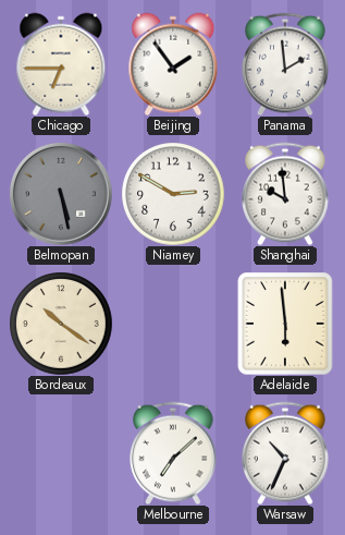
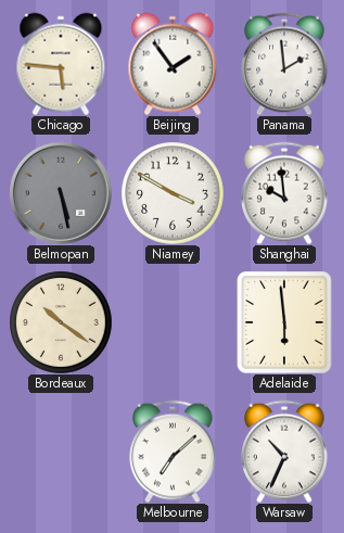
Chicago: 6:45 -> 5:46
Niamey: 2:50 -> 3:50
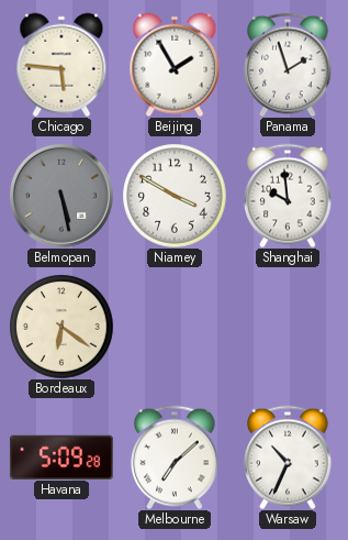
Beijing: 1:54 -> 1:55
Panama: 1:59 -> 1:57
Bordeaux: 10:21 -> 6:21
Adelaide: 5:59 -> none
Havana: none -> 5:09
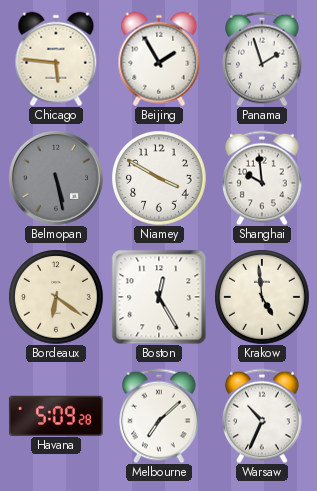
Boston: none -> 12:25
Krakow: none -> 4:59
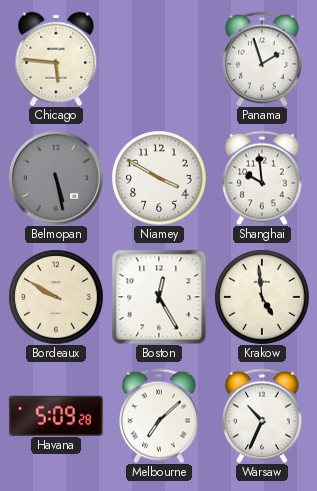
Beijing: 1:55 -> none
Bordeaux: 6:21 -> 9:50
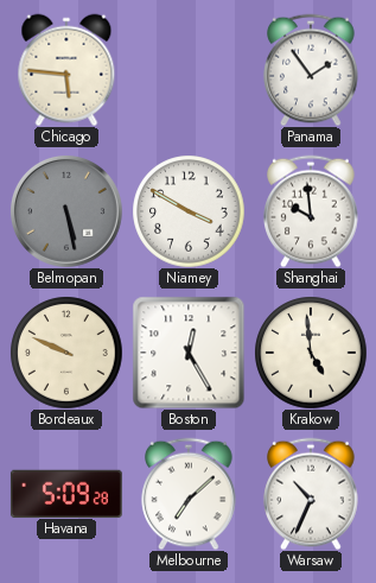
Panama: 1:57 -> 1:54
Bordeaux: 9:50 -> 9:49
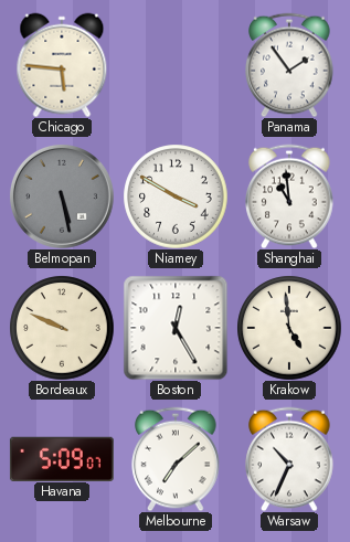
Shanghai: 9:59 -> 10:59
Havana: 5:09:28 -> 5:09:07
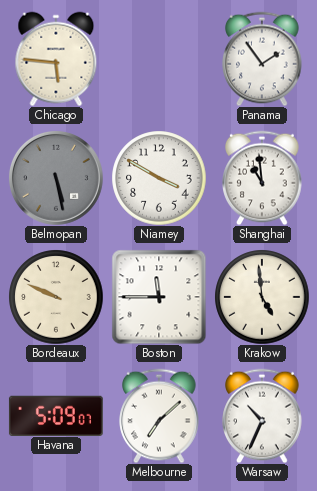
Boston: 12:25 -> 11:45
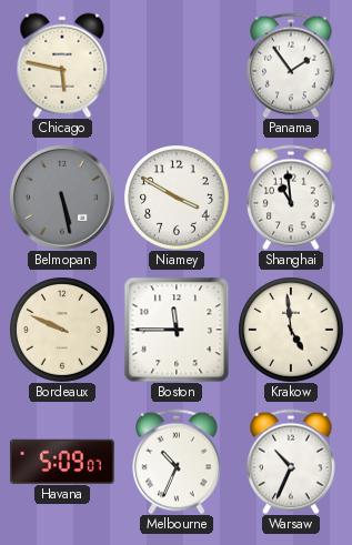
Chicago: 5:46 -> 5:47
Melbourne: 7:08 -> 10:34
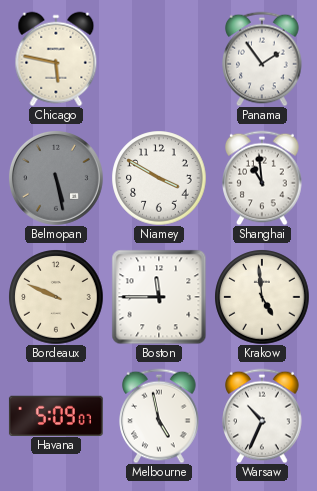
Melbourne: 10:34 -> 4:58
